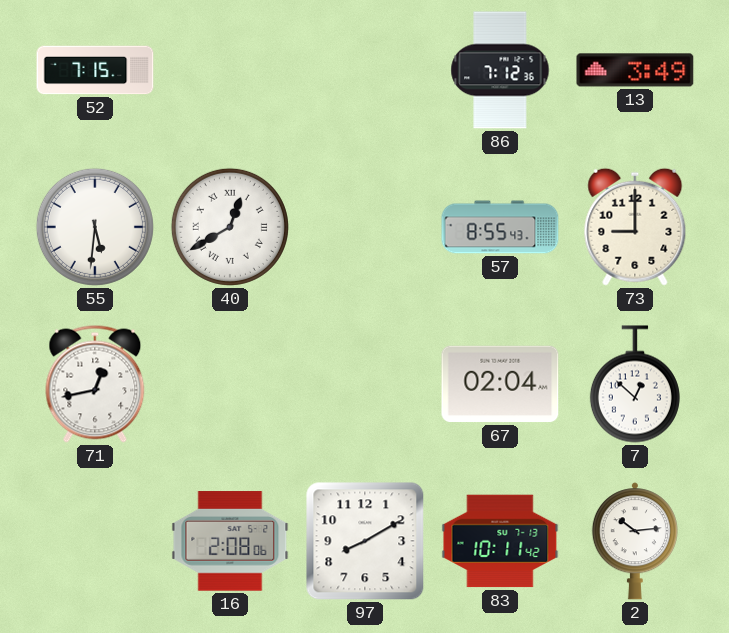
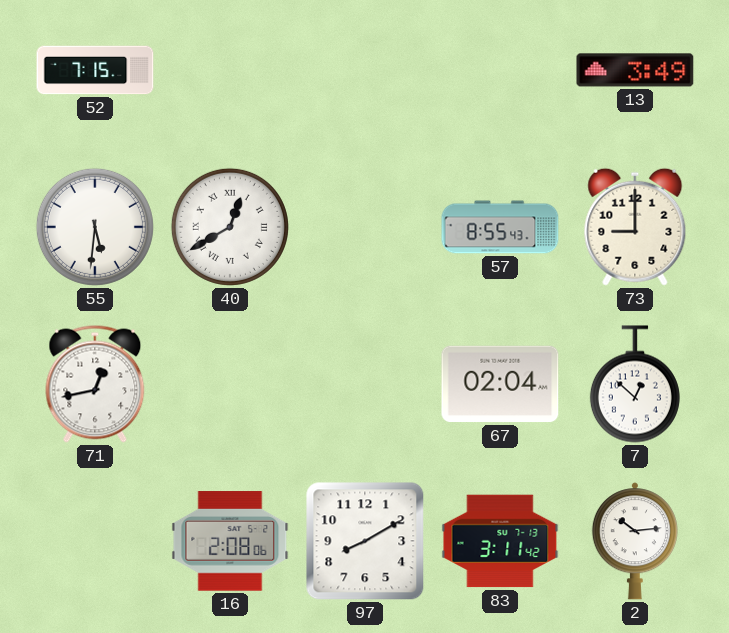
86: 7:12 -> none
83: 10:11 -> 3:11
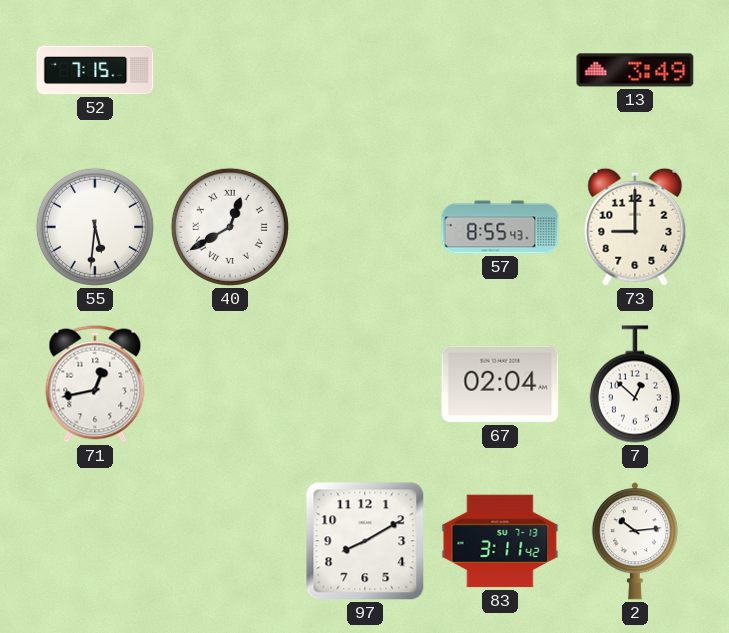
16: 2:08 -> none
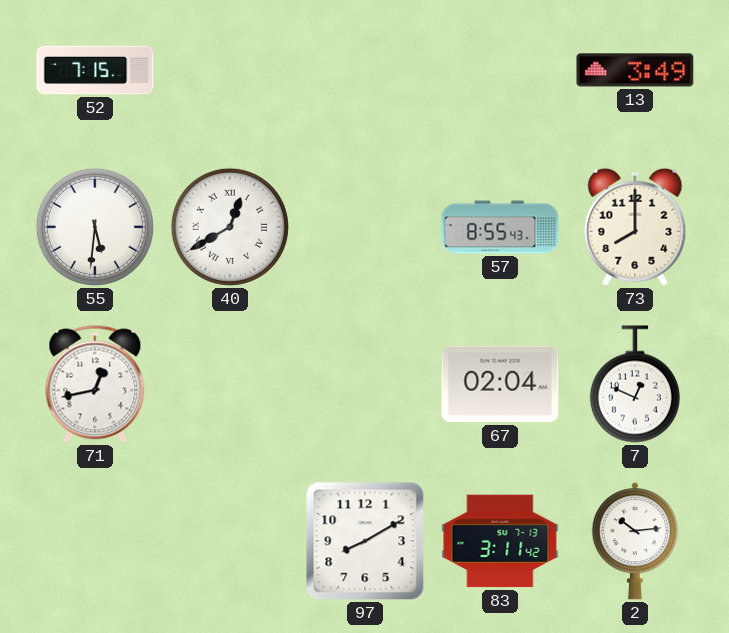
73: 9:00 -> 8:00
7: 12:52 -> 12:49
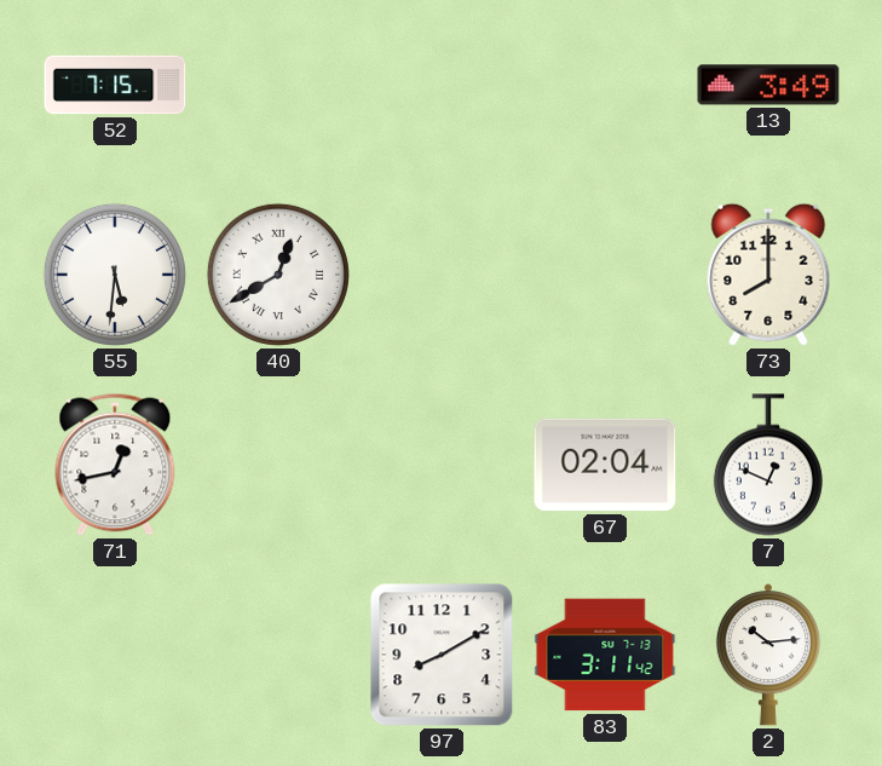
57: 8:55 -> none
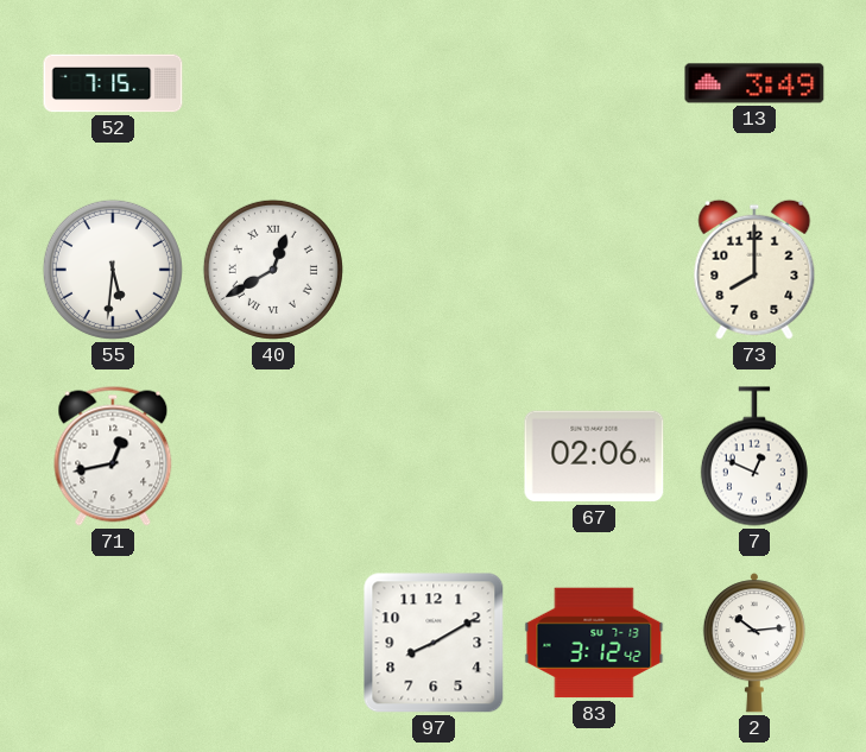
67: 02:04 -> 02:06
83: 3:11 -> 3:12
